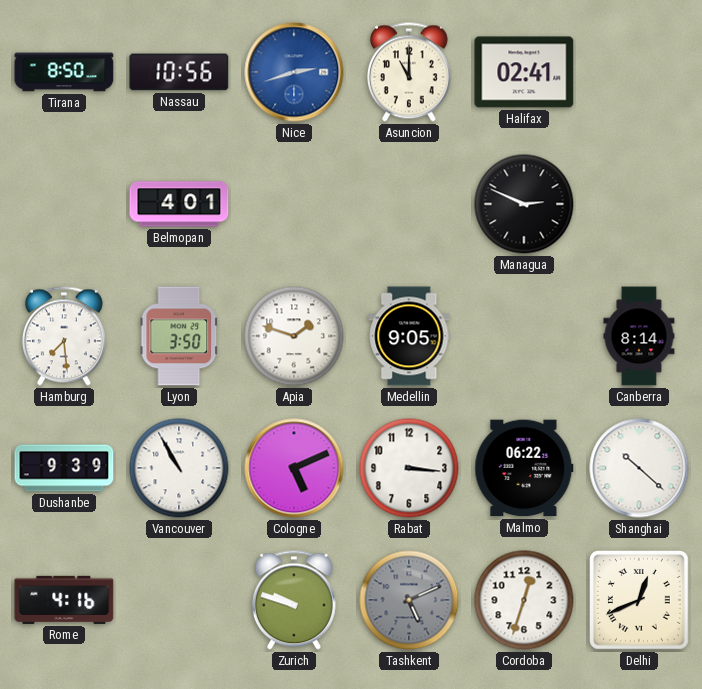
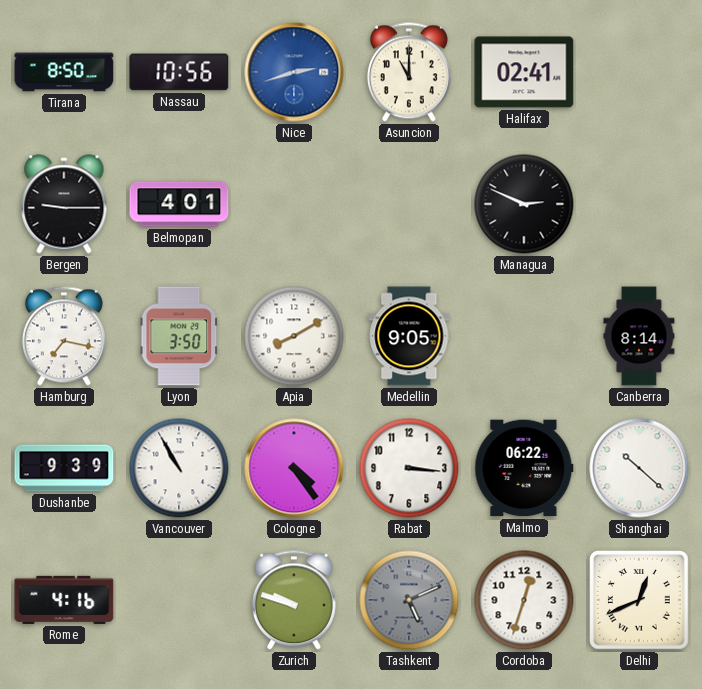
Bergen: none -> 9:15
Hamburg: 7:29 -> 7:17
Apia: 1:48 -> 8:10
Cologne: 5:11 -> 4:24
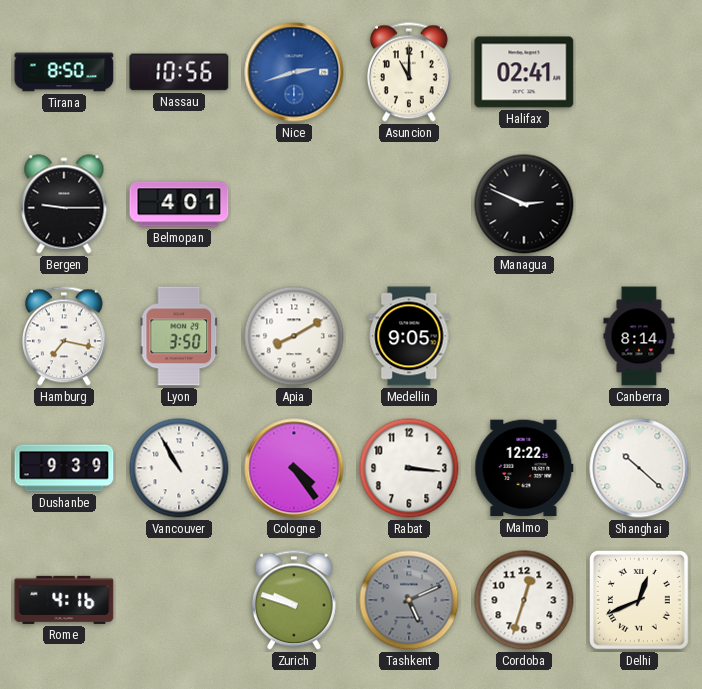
Malmo: 06:22 -> 12:22
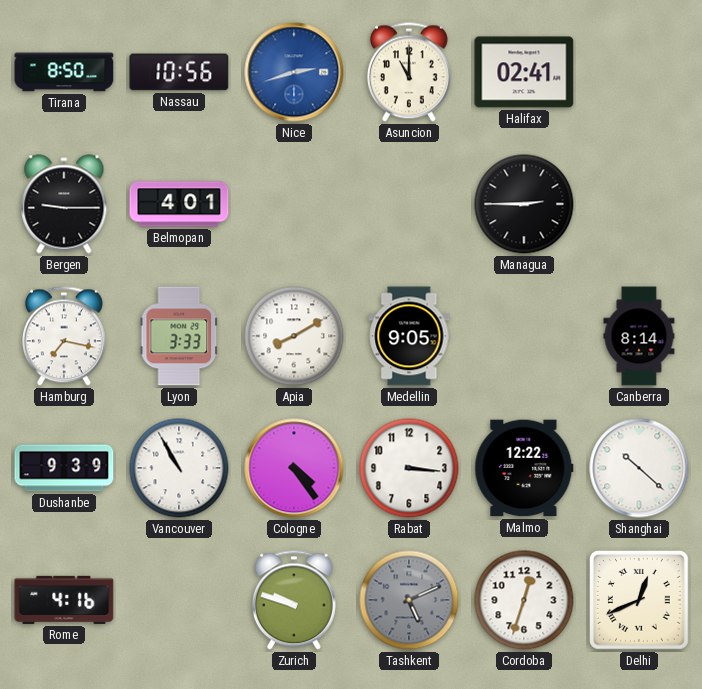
Managua: 2:49 -> 2:45
Lyon: 3:50 -> 3:33
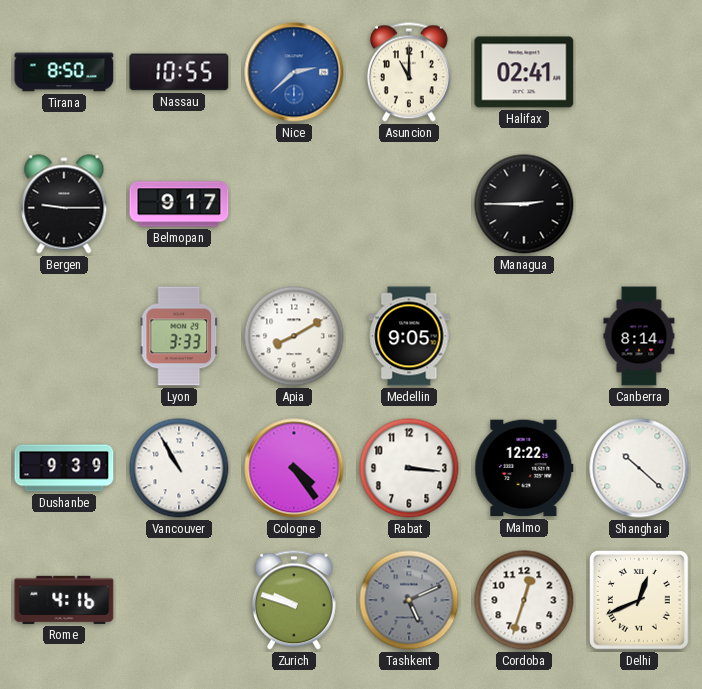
Nassau: 10:56 -> 10:55
Nice: 2:42 -> 2:38
Belmopan: 4:01 -> 9:17
Hamburg: 7:17 -> none
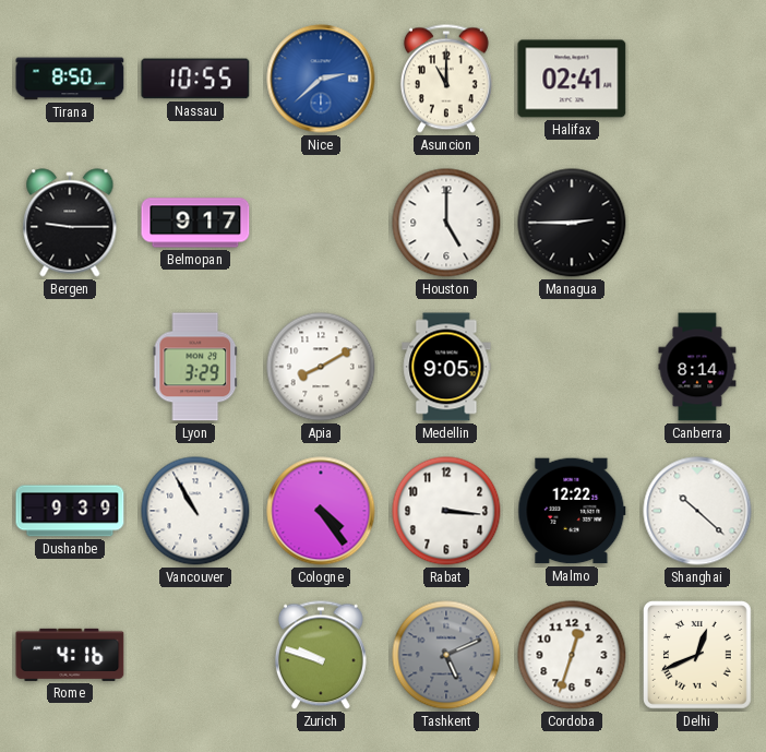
Houston: none -> 5:00
Lyon: 3:33 -> 3:29
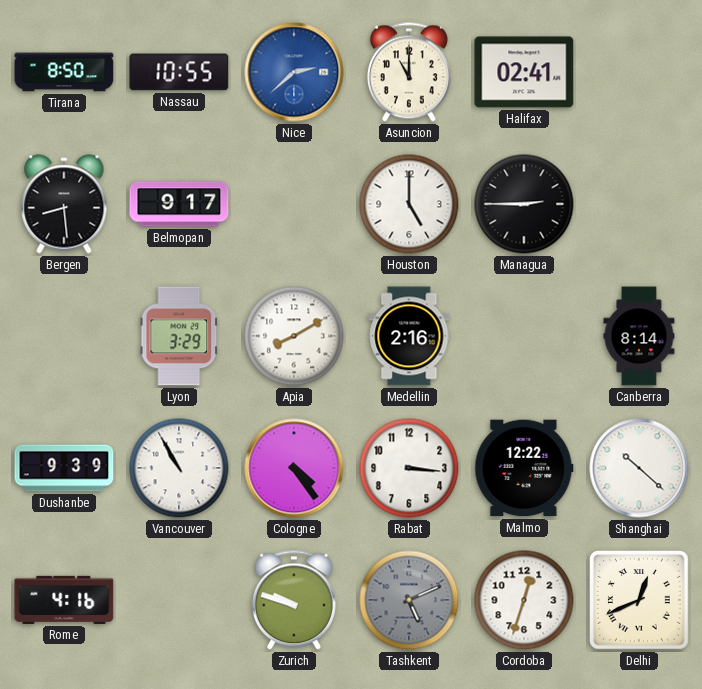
Bergen: 9:15 -> 8:29
Medellin: 9:05 -> 2:16
